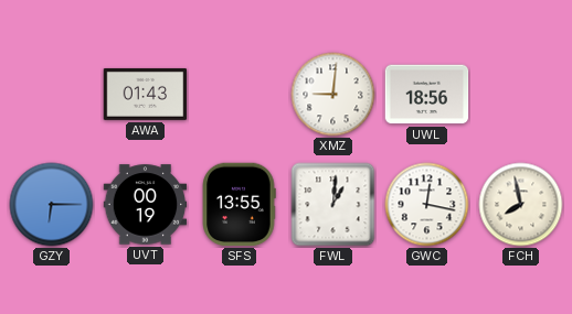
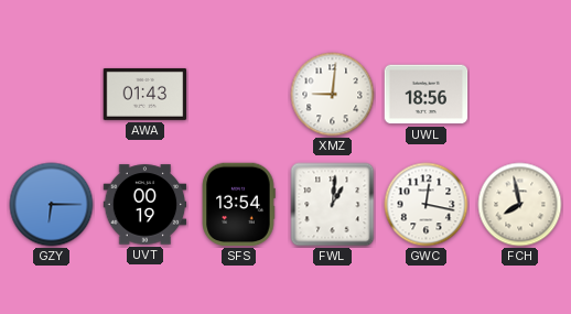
SFS: 13:55 -> 13:54
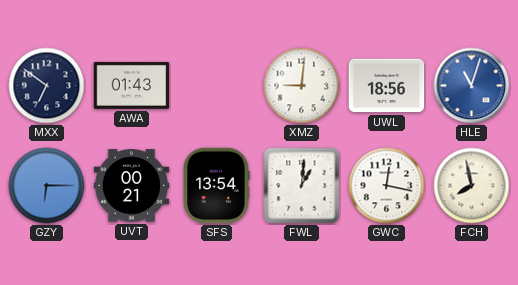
MXX: none -> 6:51
HLE: none -> 11:03
UVT: 00:19 -> 00:21
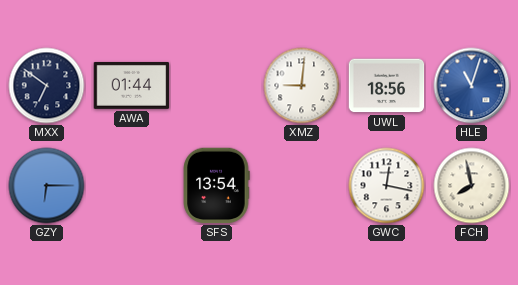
AWA: 01:43 -> 01:44
UVT: 00:21 -> none
FWL: 1:01 -> none
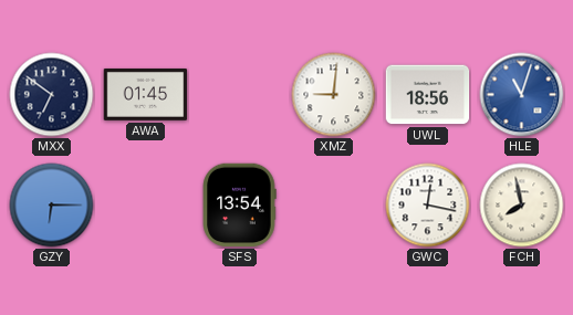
AWA: 01:44 -> 01:45
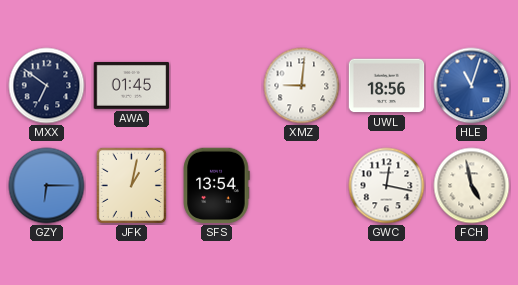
JFK: none -> 1:02
FCH: 7:58 -> 4:58
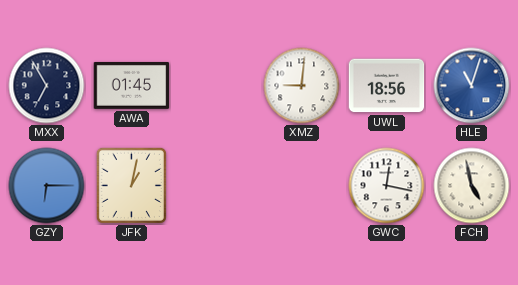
MXX: 6:51 -> 6:55
SFS: 13:54 -> none
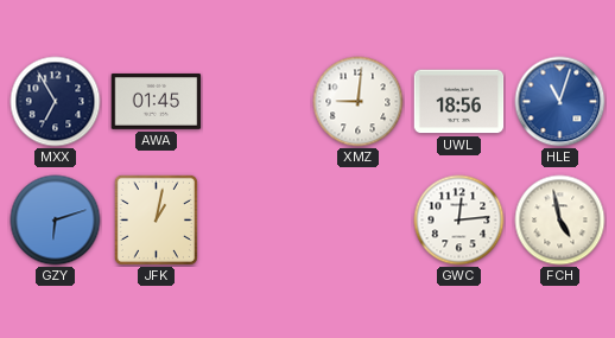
GZY: 6:15 -> 6:12
GWC: 12:17 -> 12:14
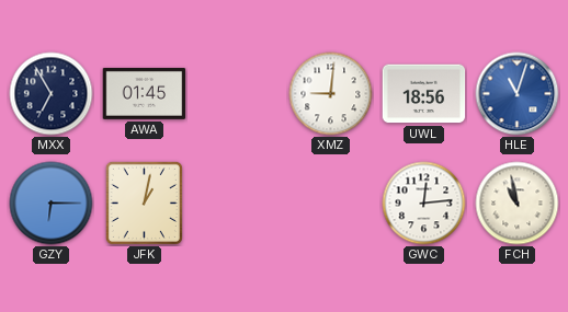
GZY: 6:12 -> 6:15
FCH: 4:58 -> 10:58
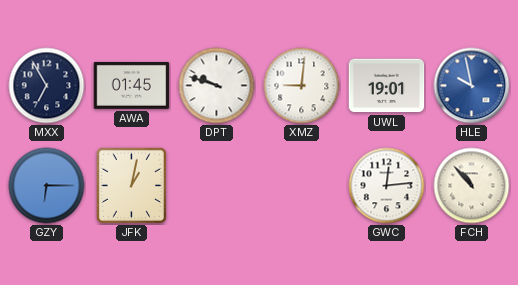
DPT: none -> 9:48
UWL: 18:56 -> 19:01
HLE: 11:03 -> 9:58
FCH: 10:58 -> 10:53
